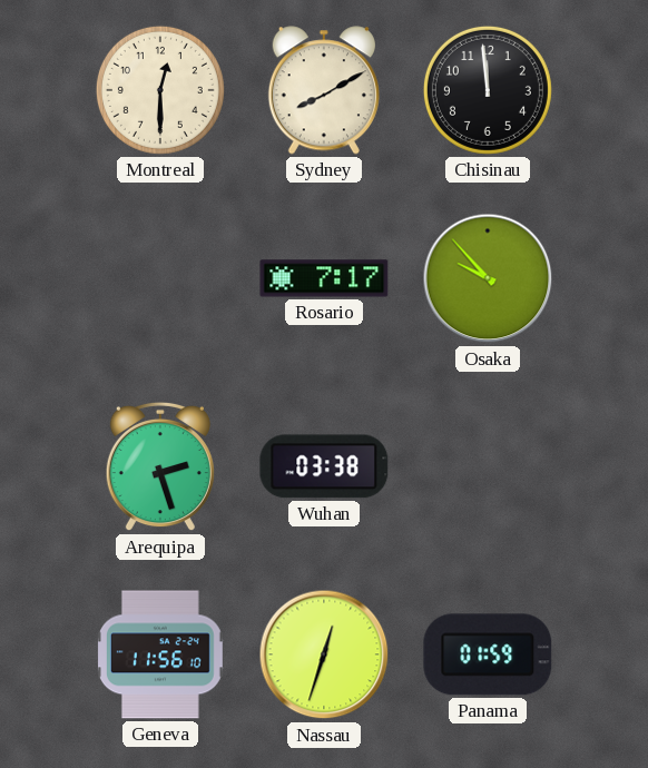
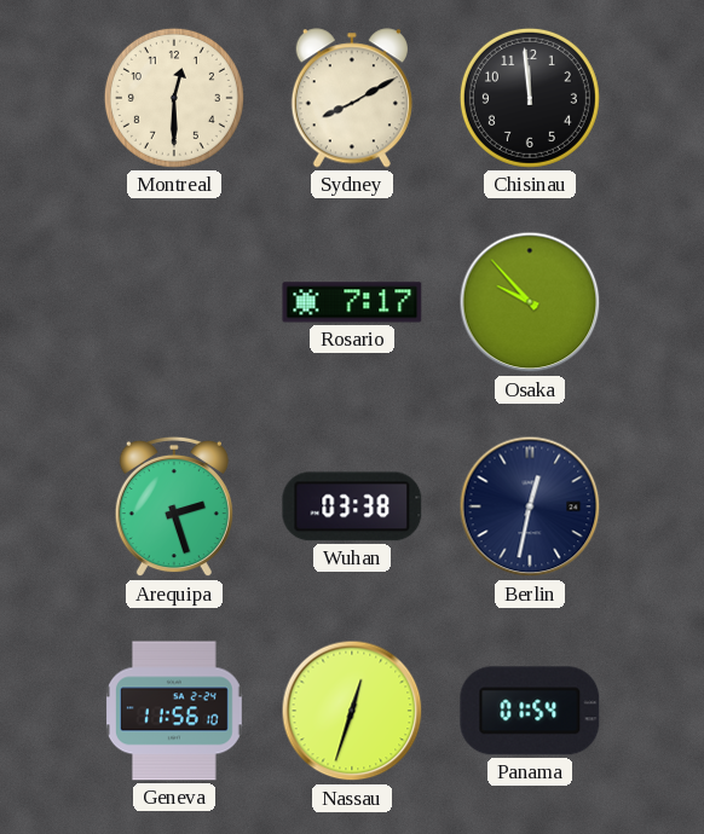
Berlin: none -> 12:32
Panama: 01:59 -> 01:54
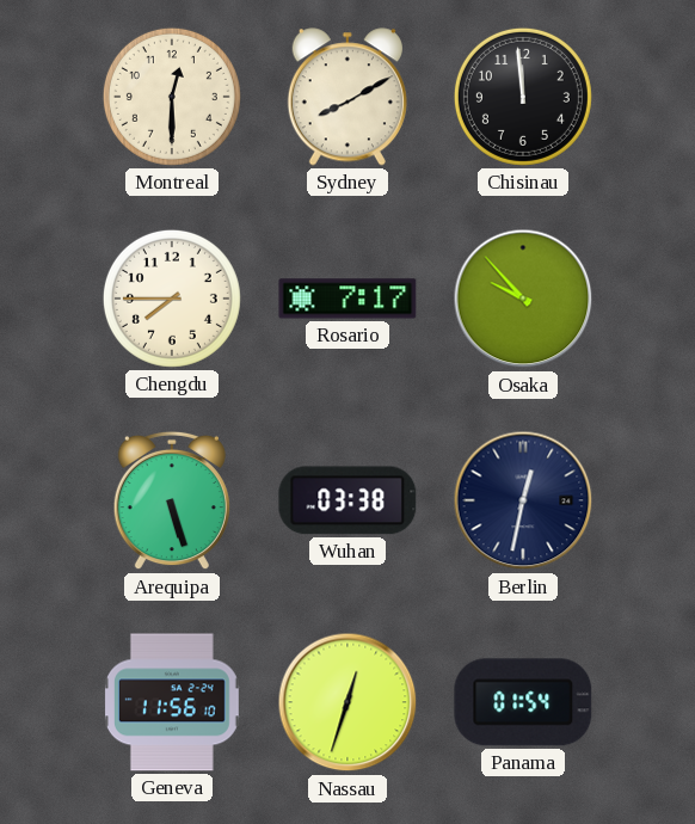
Chengdu: none -> 7:45
Arequipa: 2:27 -> 5:27
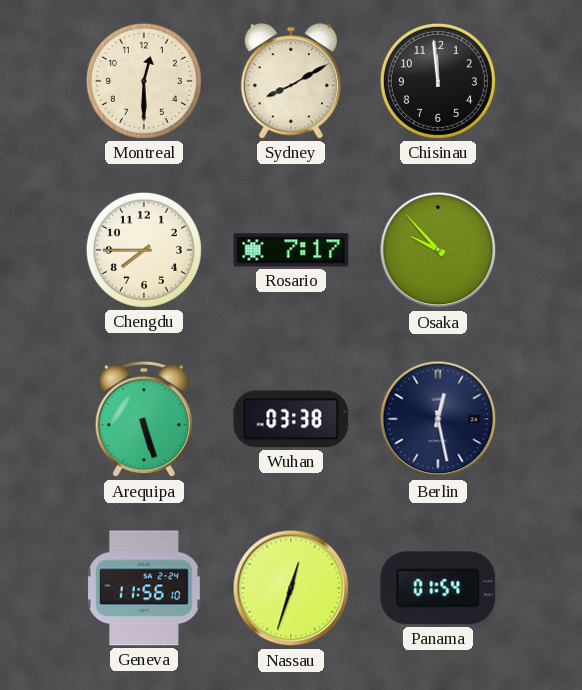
Berlin: 12:32 -> 12:28
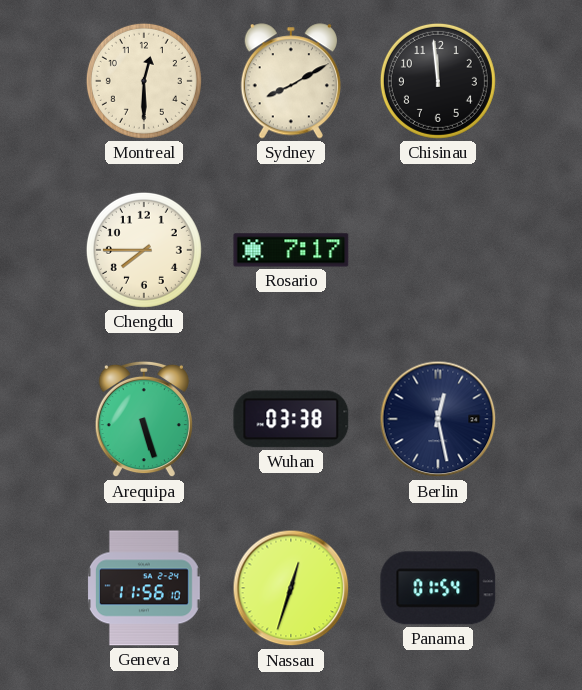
Osaka: 9:53 -> none
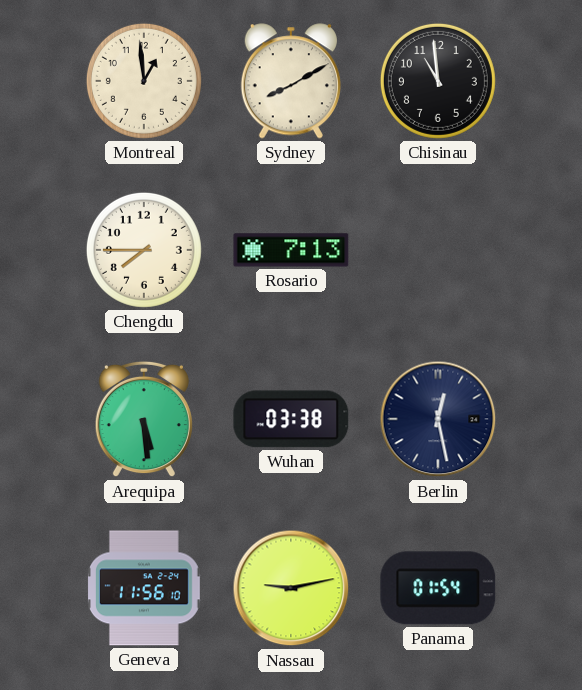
Montreal: 12:30 -> 12:59
Chisinau: 11:59 -> 10:59
Rosario: 7:17 -> 7:13
Arequipa: 5:27 -> 5:29
Nassau: 12:33 -> 9:13
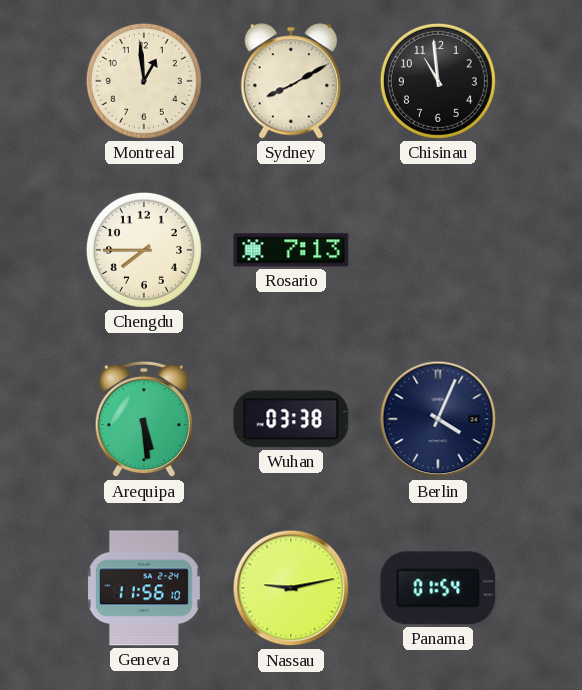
Berlin: 12:28 -> 4:04
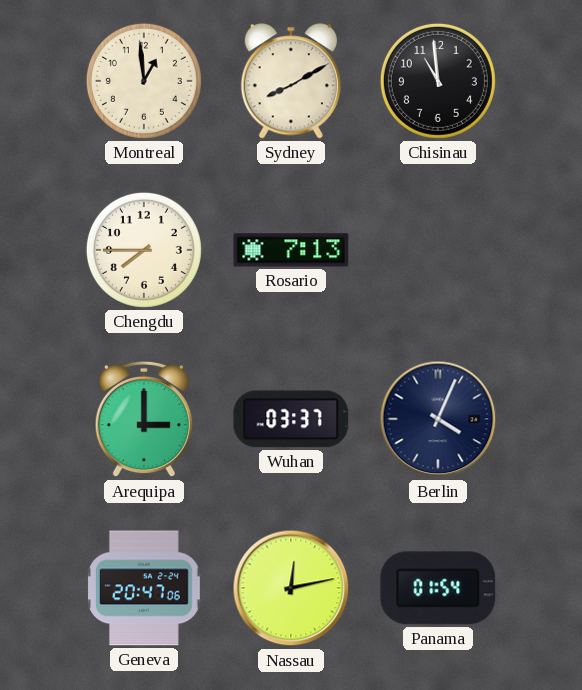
Arequipa: 5:29 -> 3:00
Wuhan: 03:38 -> 03:37
Geneva: 11:56 -> 20:47
Nassau: 9:13 -> 12:13
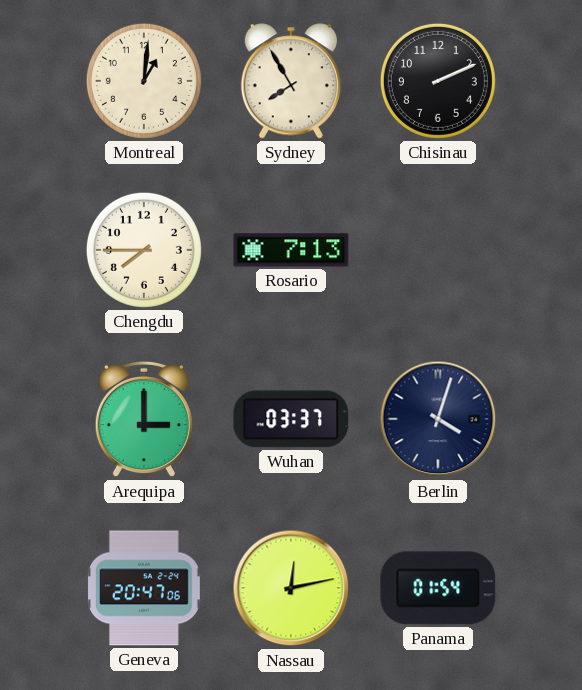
Montreal: 12:59 -> 1:01
Sydney: 8:10 -> 7:55
Chisinau: 10:59 -> 2:11
Berlin: 4:04 -> 4:03
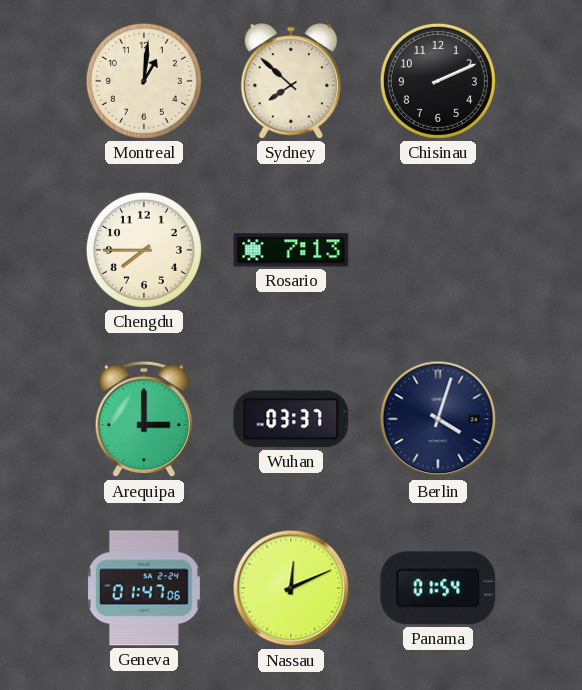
Sydney: 7:55 -> 7:52
Geneva: 20:47 -> 01:47
Nassau: 12:13 -> 12:11
